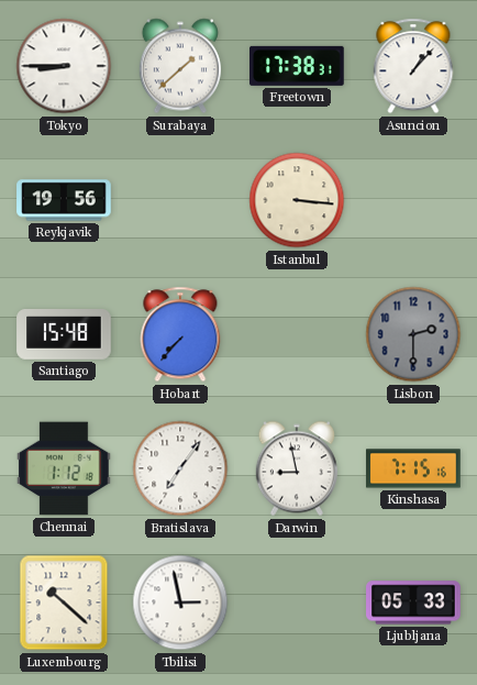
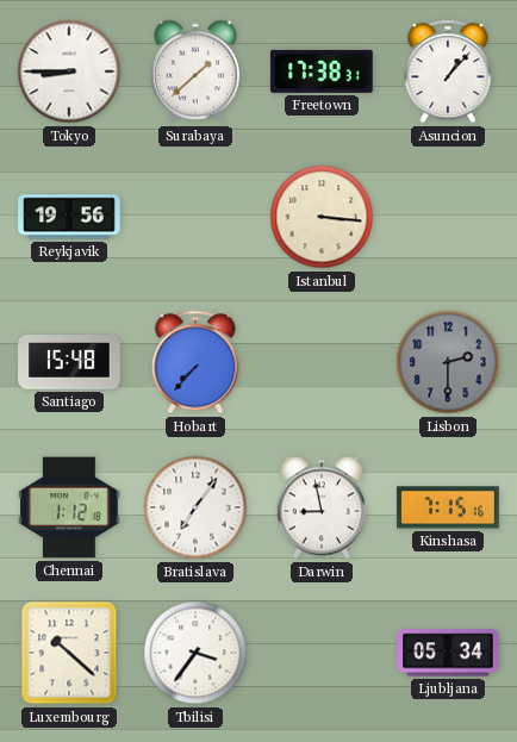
Tbilisi: 2:58 -> 3:36
Ljubljana: 05:33 -> 05:34
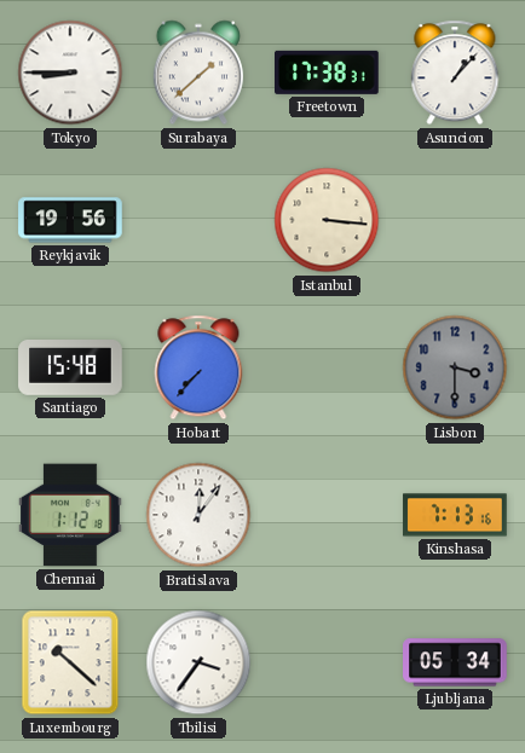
Lisbon: 2:30 -> 3:30
Bratislava: 7:06 -> 12:06
Darwin: 8:58 -> none
Kinshasa: 7:15 -> 7:13
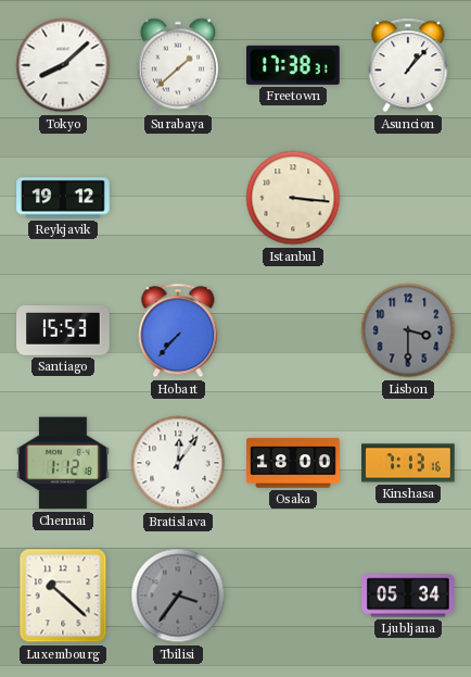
Tokyo: 8:45 -> 8:08
Reykjavik: 19:56 -> 19:12
Santiago: 15:48 -> 15:53
Osaka: none -> 18:00
Tbilisi dial: white -> grey
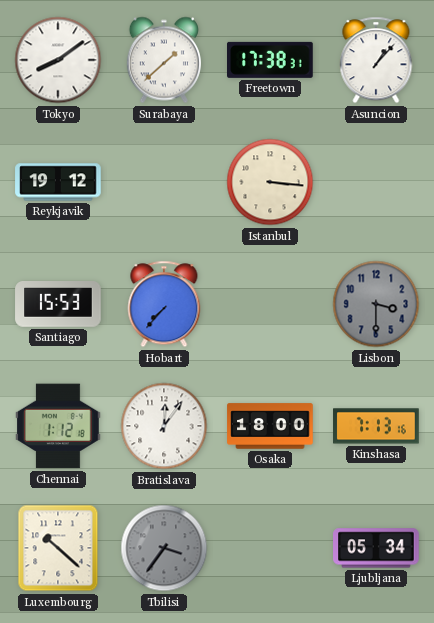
Tokyo: 8:08 -> 8:09
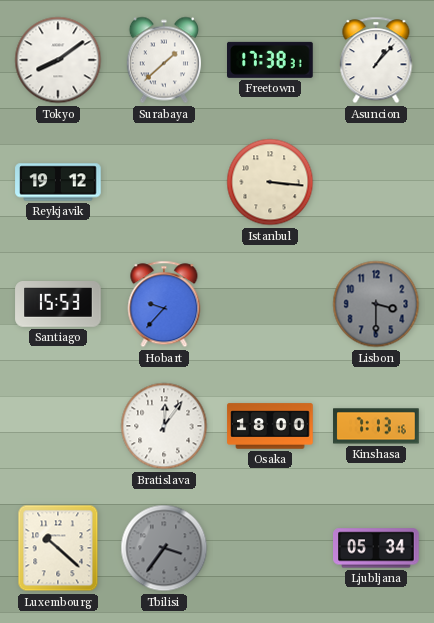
Hobart: 7:37 -> 9:37
Chennai: 1:12 -> none
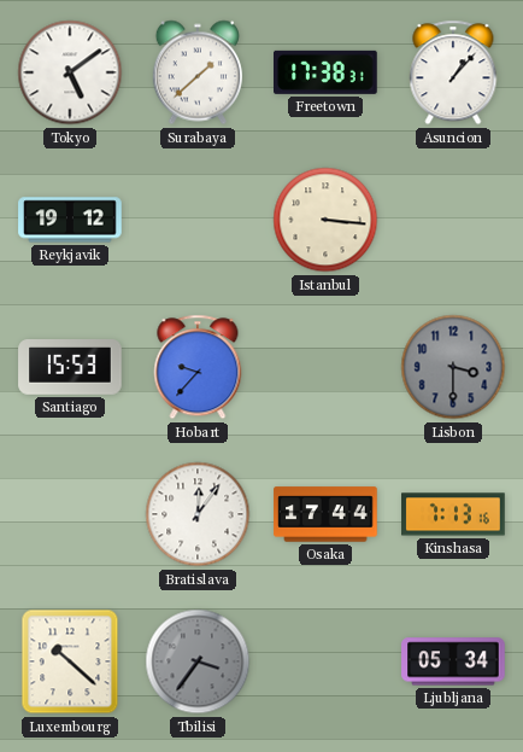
Tokyo: 8:09 -> 5:09
Osaka: 18:00 -> 17:44
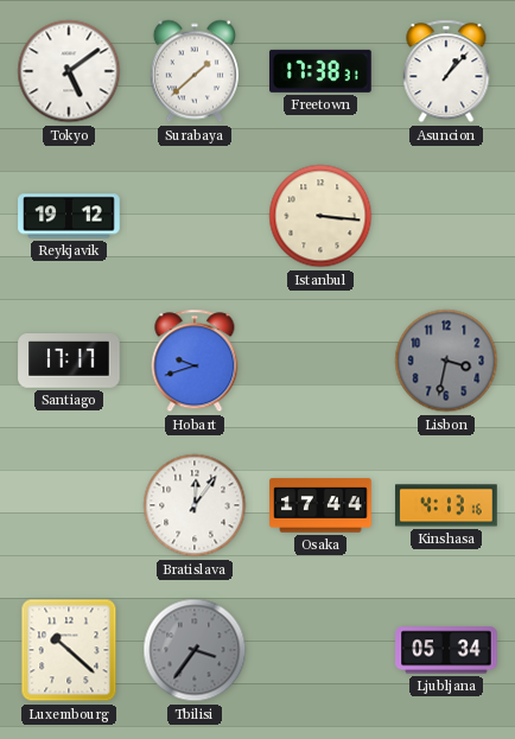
Santiago: 15:53 -> 17:17
Hobart: 9:37 -> 9:42
Lisbon: 3:30 -> 3:32
Kinshasa: 7:13 -> 4:13
